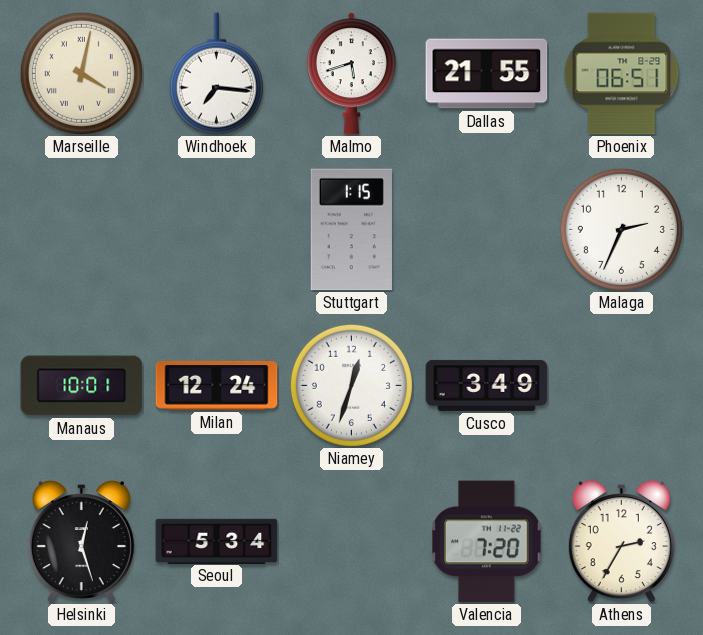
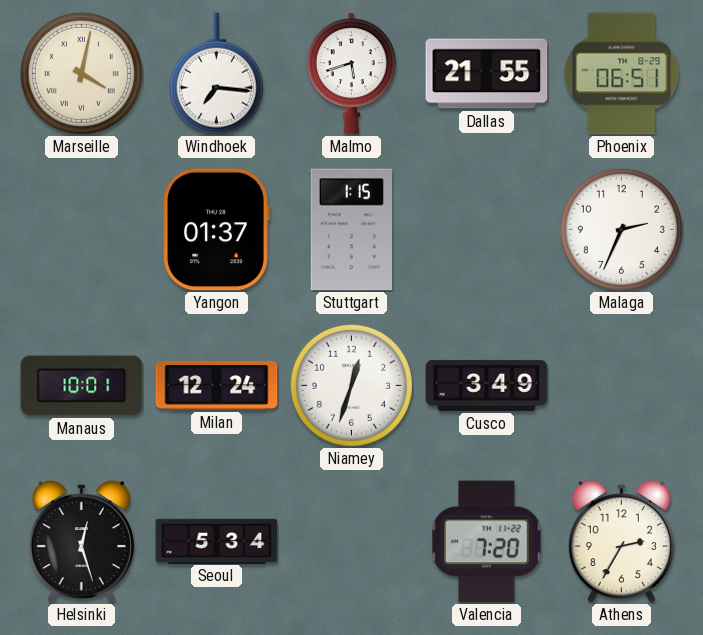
Yangon: none -> 01:37
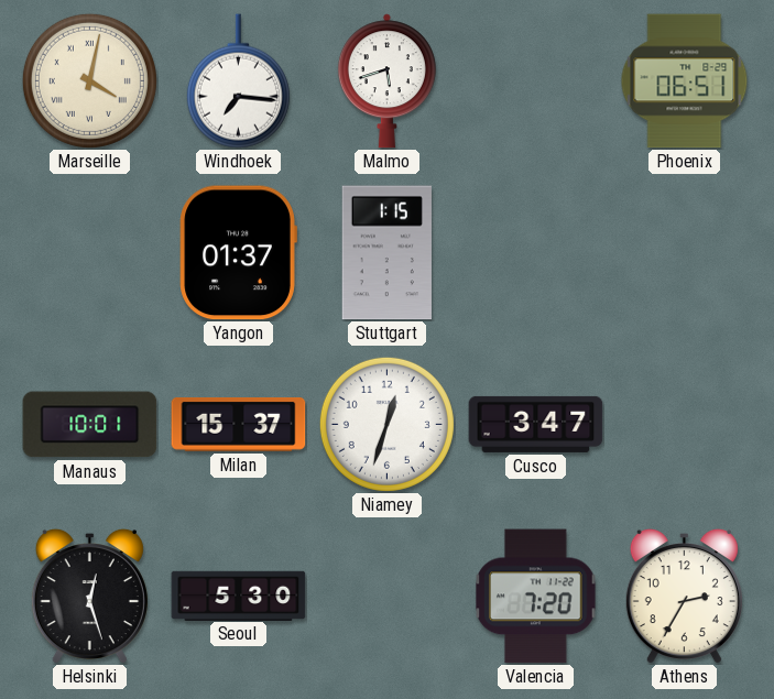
Dallas: 21:55 -> none
Malaga: 2:34 -> none
Milan: 12:24 -> 15:37
Cusco: 3:49 -> 3:47
Seoul: 5:34 -> 5:30
